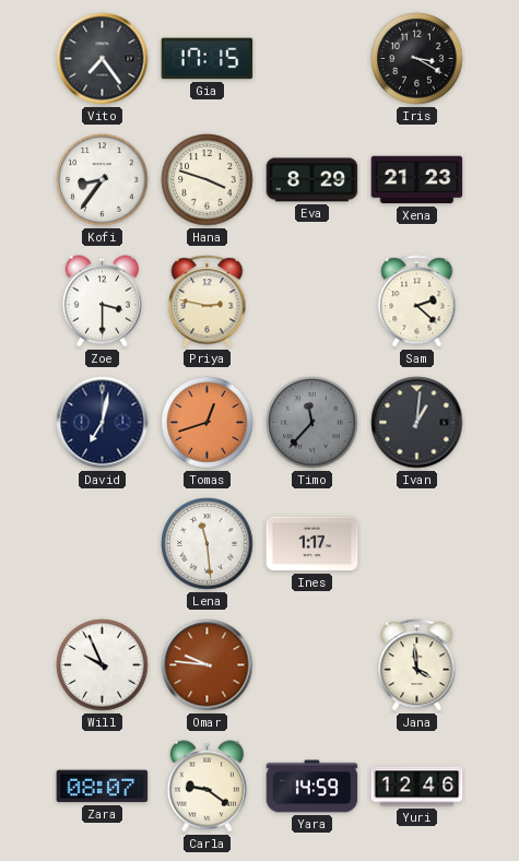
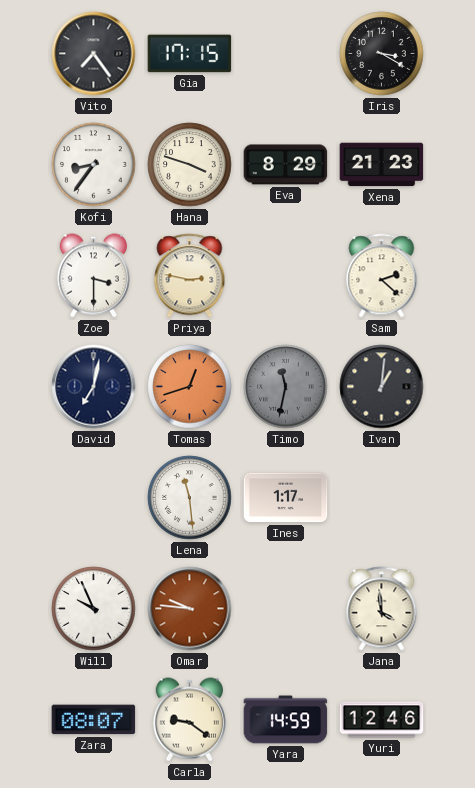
Timo: 11:37 -> 11:32
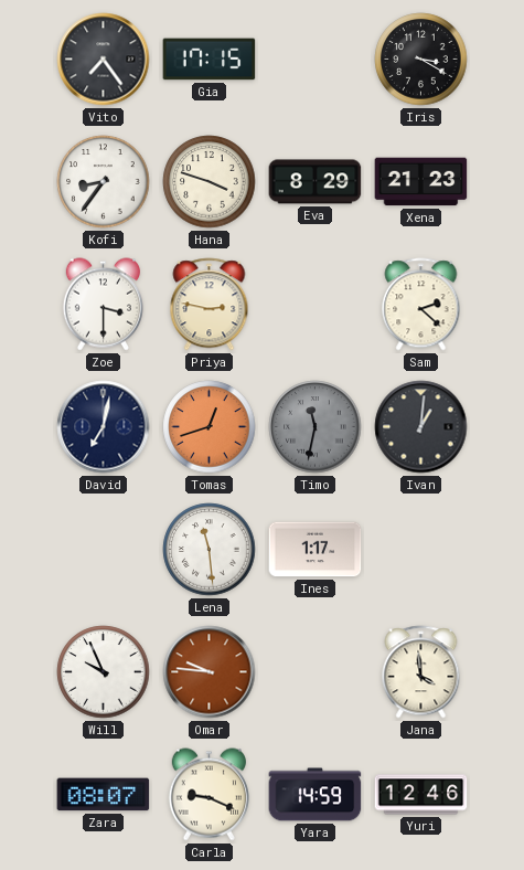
Carla: 9:21 -> 9:19
